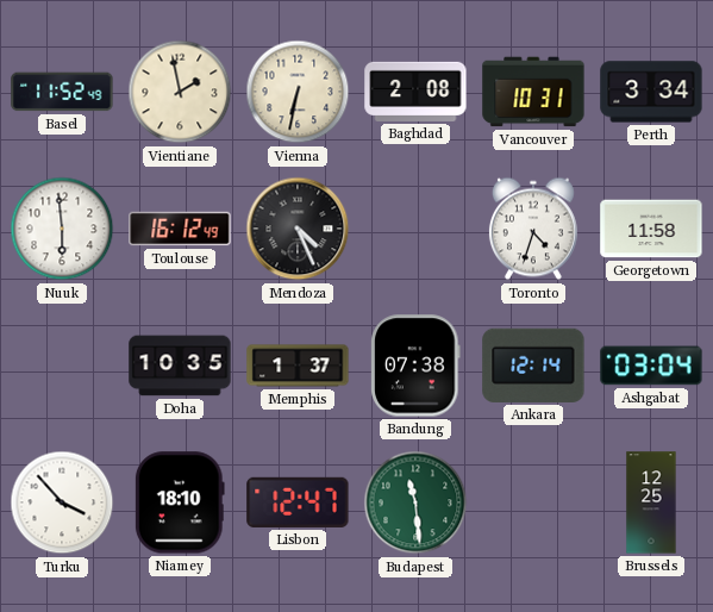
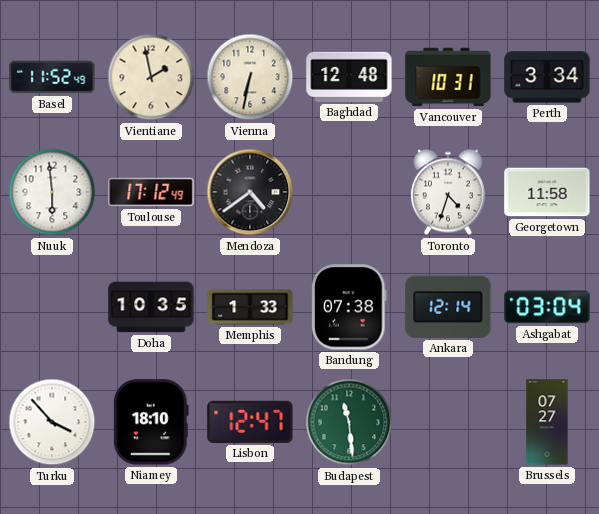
Baghdad: 2:08 -> 12:48
Toulouse: 16:12 -> 17:12
Mendoza: 4:26 -> 4:39
Memphis: 1:37 -> 1:33
Brussels: 12:25 -> 07:27
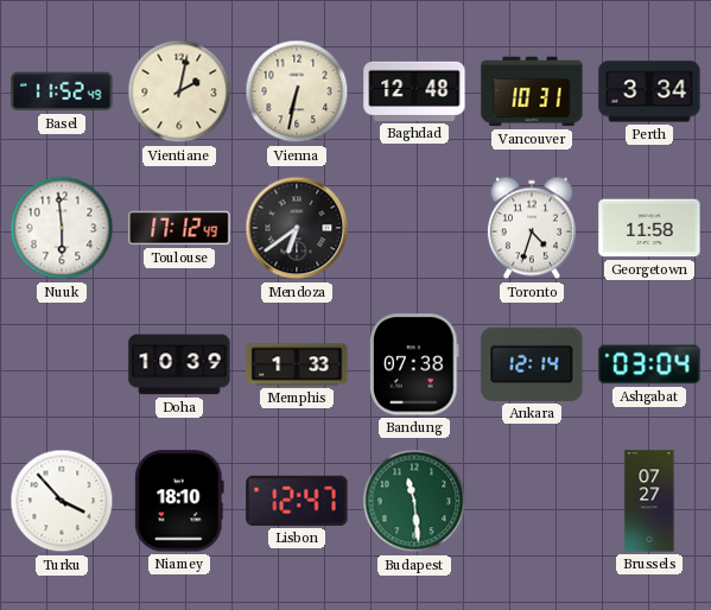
Vientiane: 1:58 -> 2:02
Mendoza: 4:39 -> 6:39
Doha: 10:35 -> 10:39
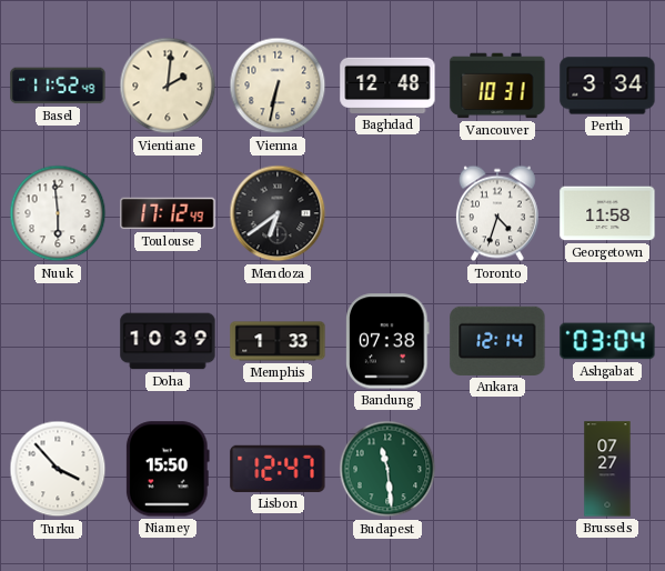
Vientiane: 2:02 -> 2:01
Niamey: 18:10 -> 15:50
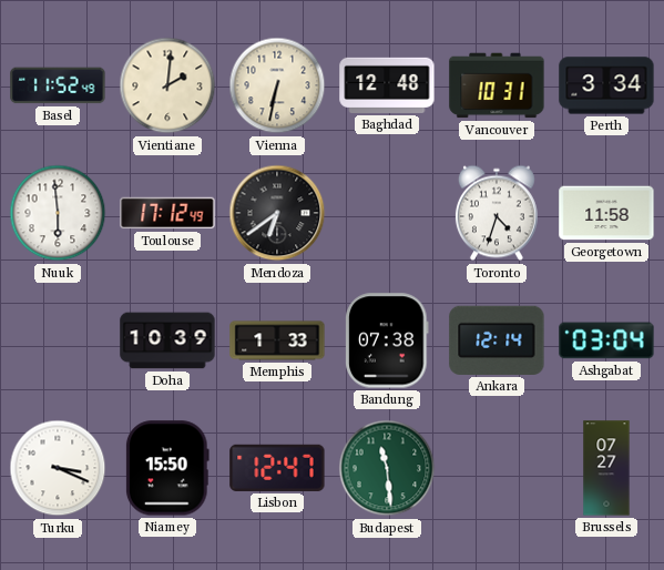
Turku: 3:53 -> 3:19
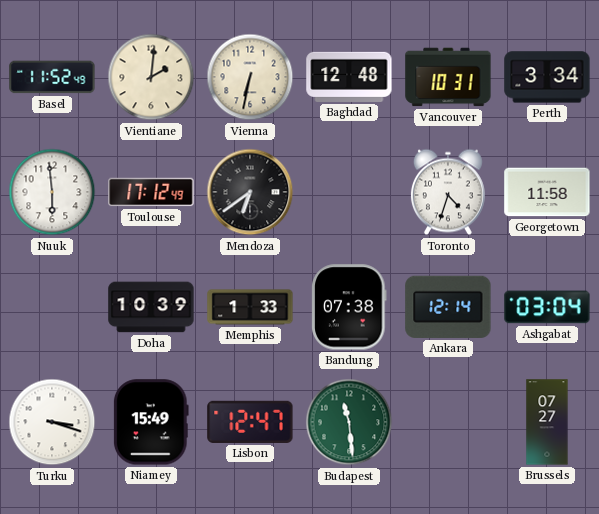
Turku: 3:19 -> 3:18
Niamey: 15:50 -> 15:49
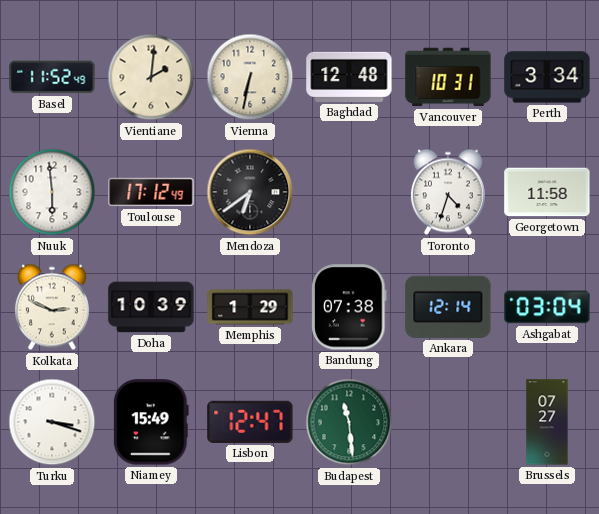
Kolkata: none -> 2:49
Memphis: 1:33 -> 1:29
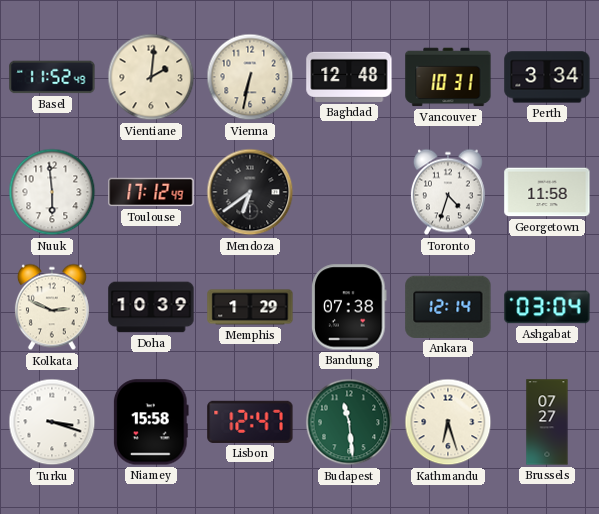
Niamey: 15:49 -> 15:58
Kathmandu: none -> 6:27
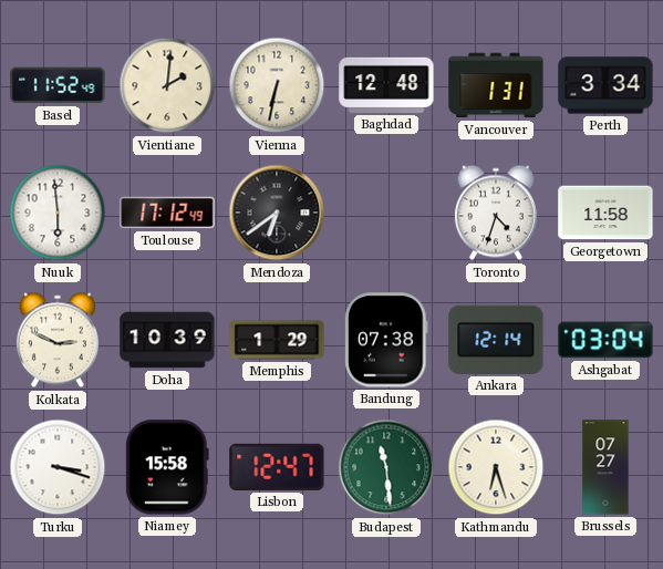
Vancouver: 10:31 -> 1:31
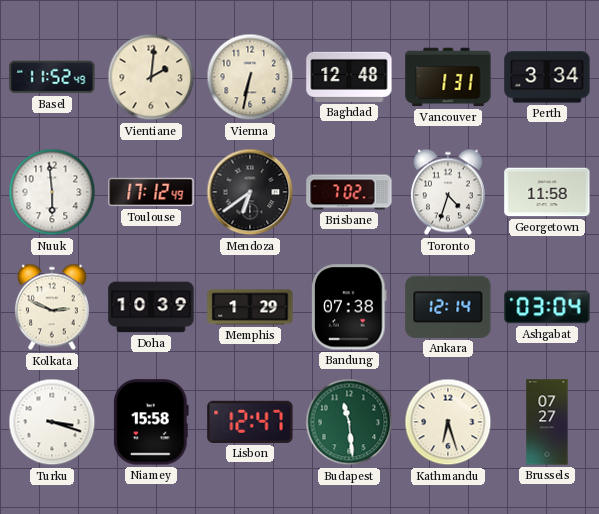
Brisbane: none -> 7:02
